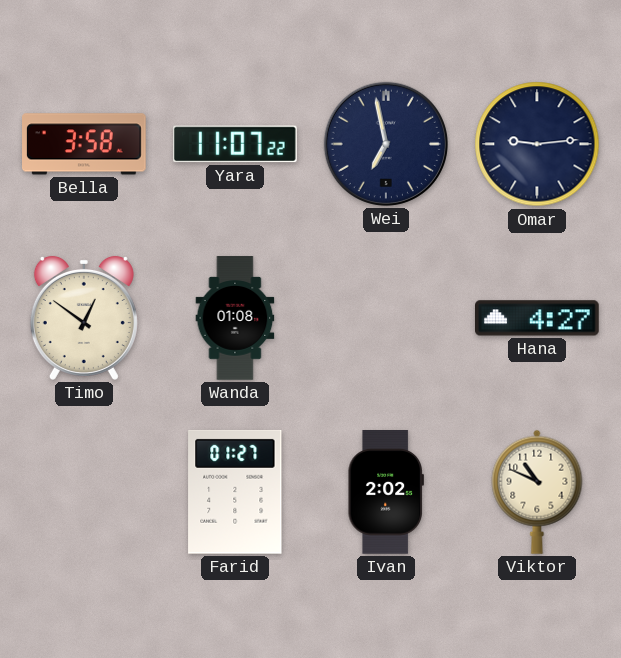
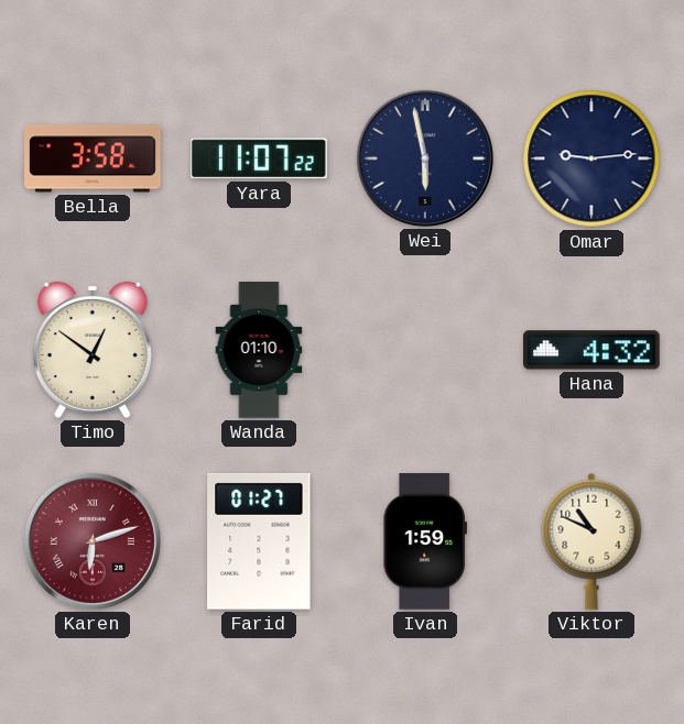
Wei: 6:58 -> 5:58
Wanda: 01:08 -> 01:10
Hana: 4:27 -> 4:32
Karen: none -> 6:12
Ivan: 2:02 -> 1:59
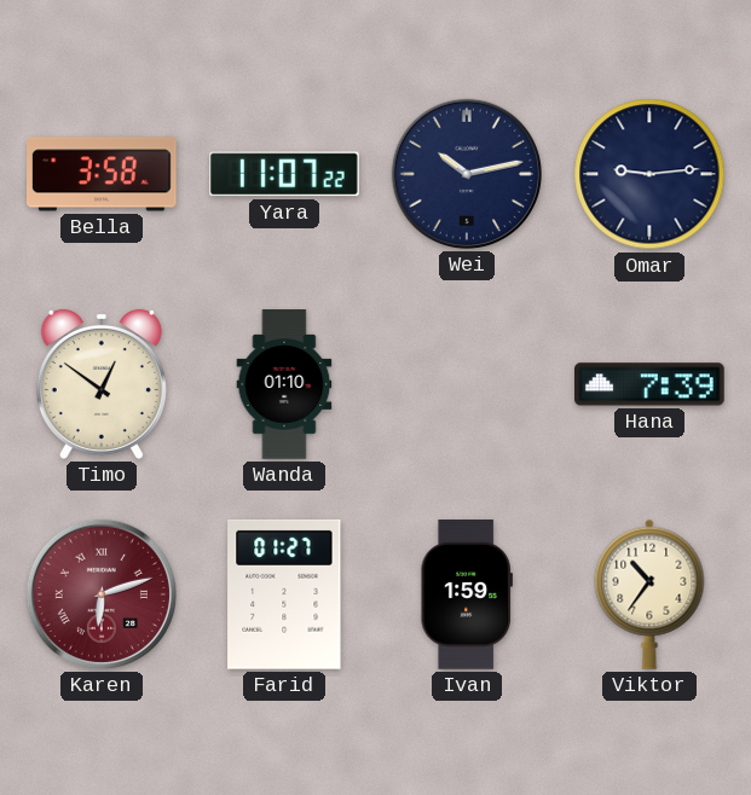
Wei: 5:58 -> 10:13
Hana: 4:32 -> 7:39
Viktor: 10:49 -> 10:36
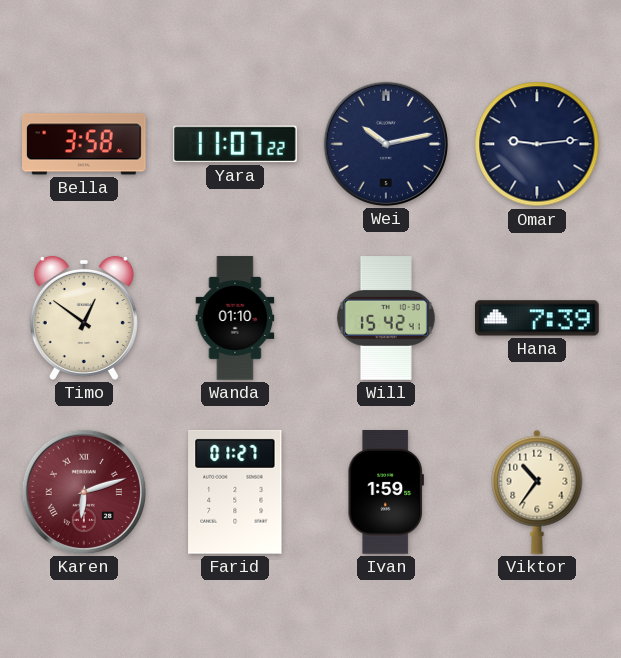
Will: none -> 15:42
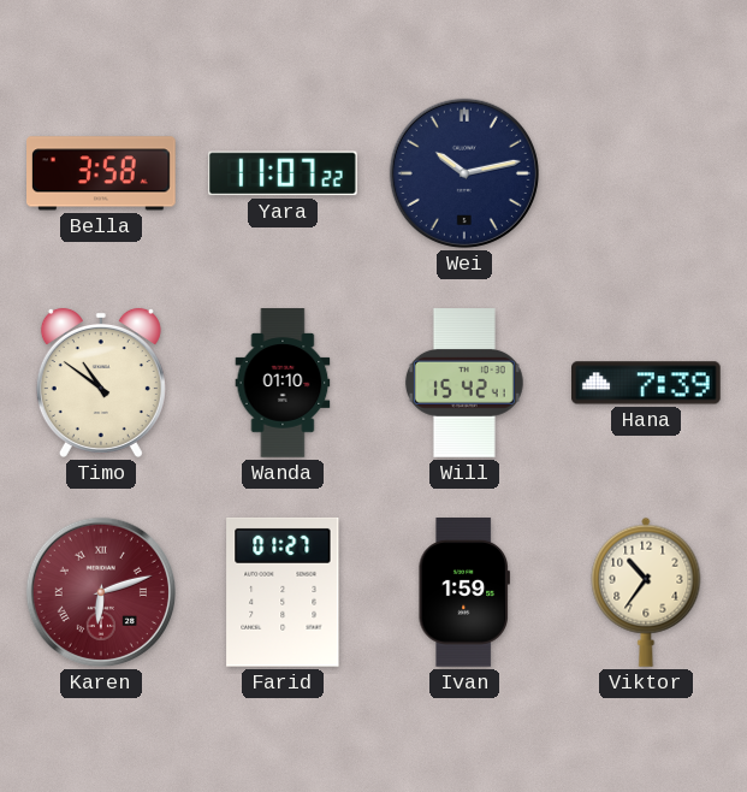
Omar: 9:14 -> none
Timo: 12:51 -> 10:51
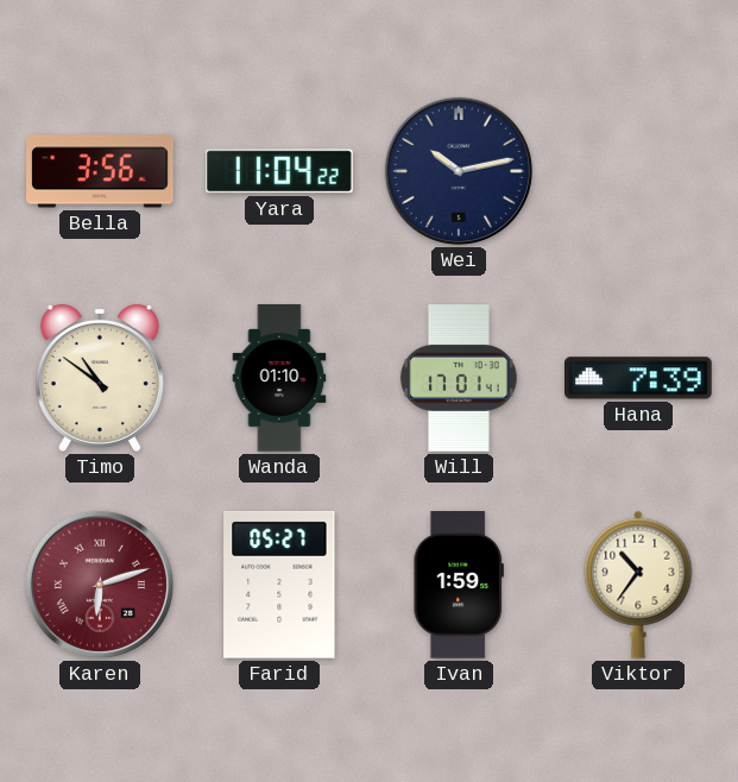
Bella: 3:58 -> 3:56
Yara: 11:07 -> 11:04
Will: 15:42 -> 17:01
Farid: 01:27 -> 05:27
